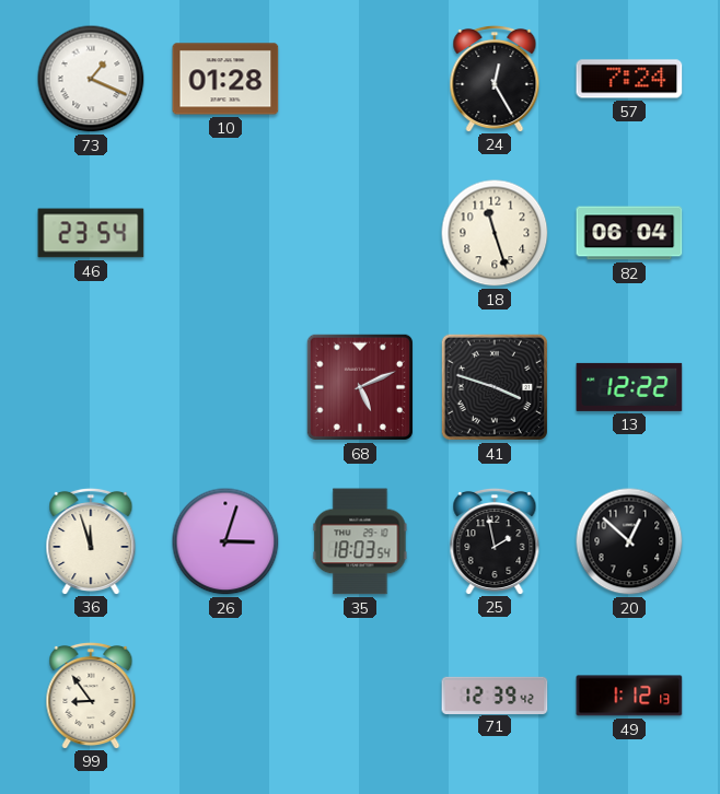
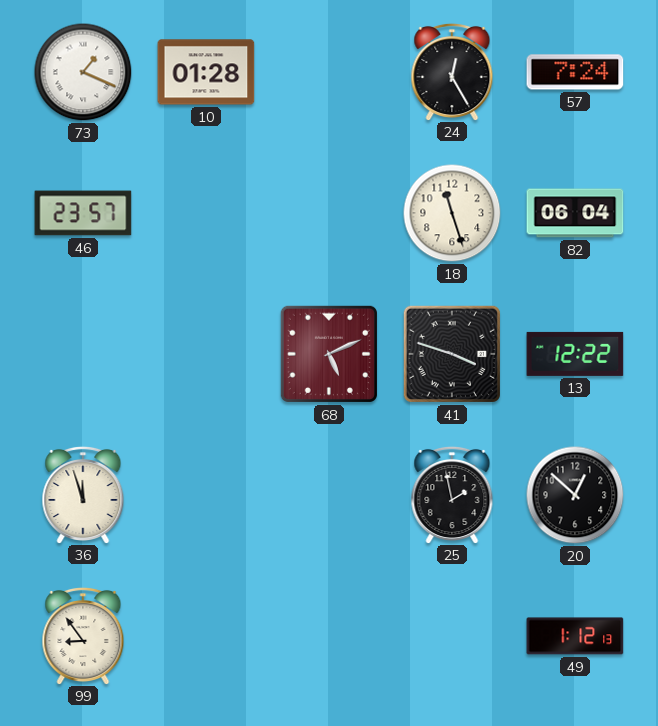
46: 23:54 -> 23:57
26: 3:03 -> none
35: 18:03 -> none
71: 12:39 -> none
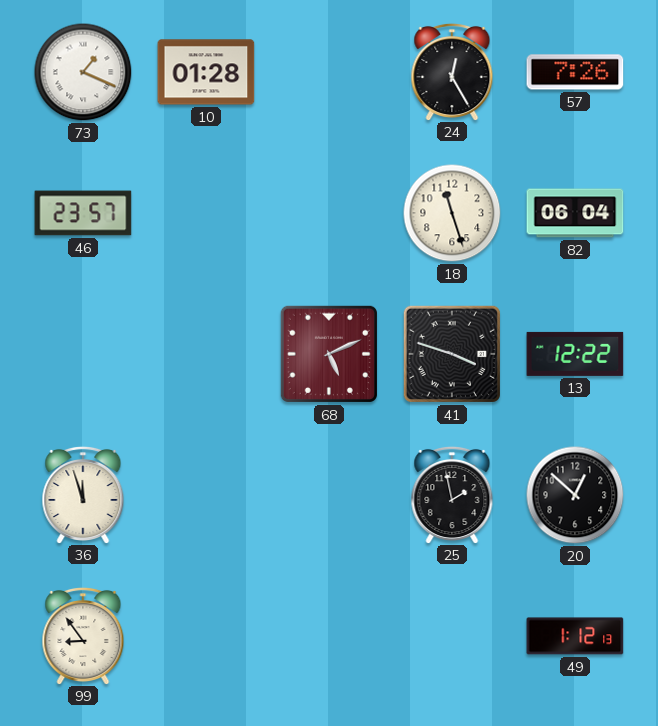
57: 7:24 -> 7:26
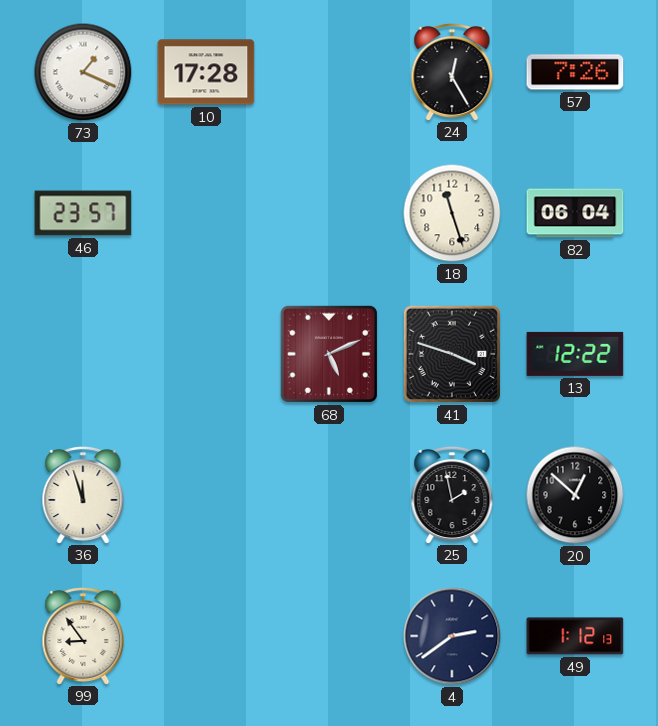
10: 01:28 -> 17:28
4: none -> 2:39
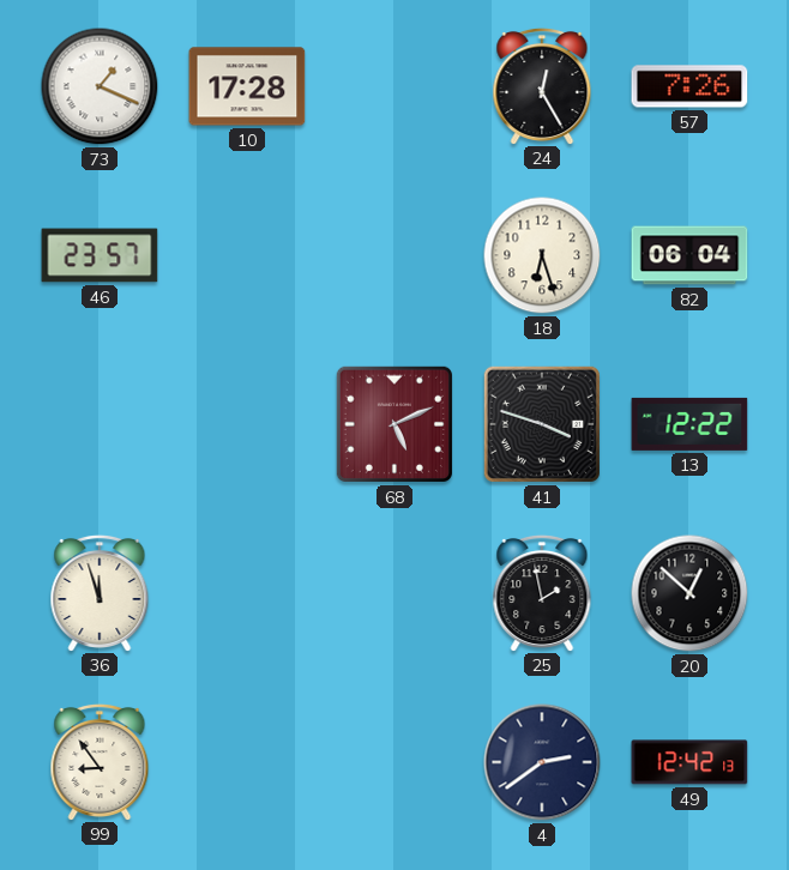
18: 11:27 -> 6:27
49: 1:12 -> 12:42
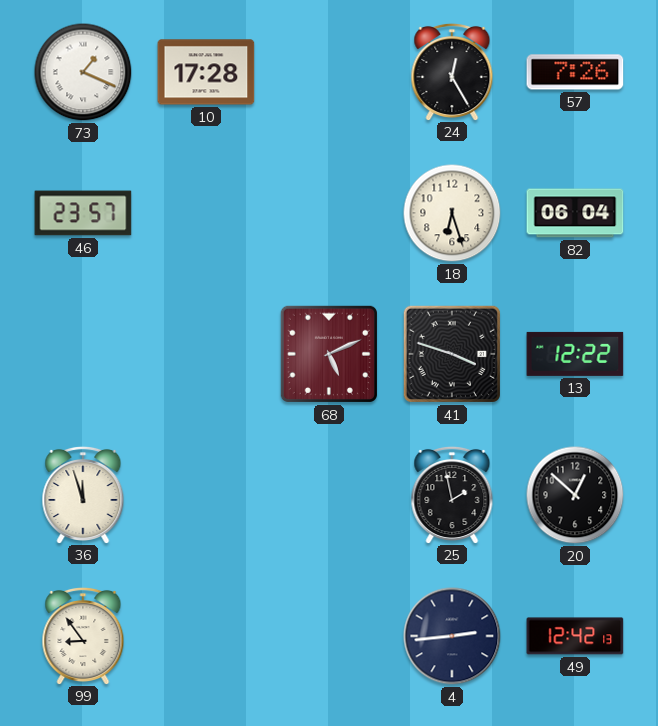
4: 2:39 -> 2:44
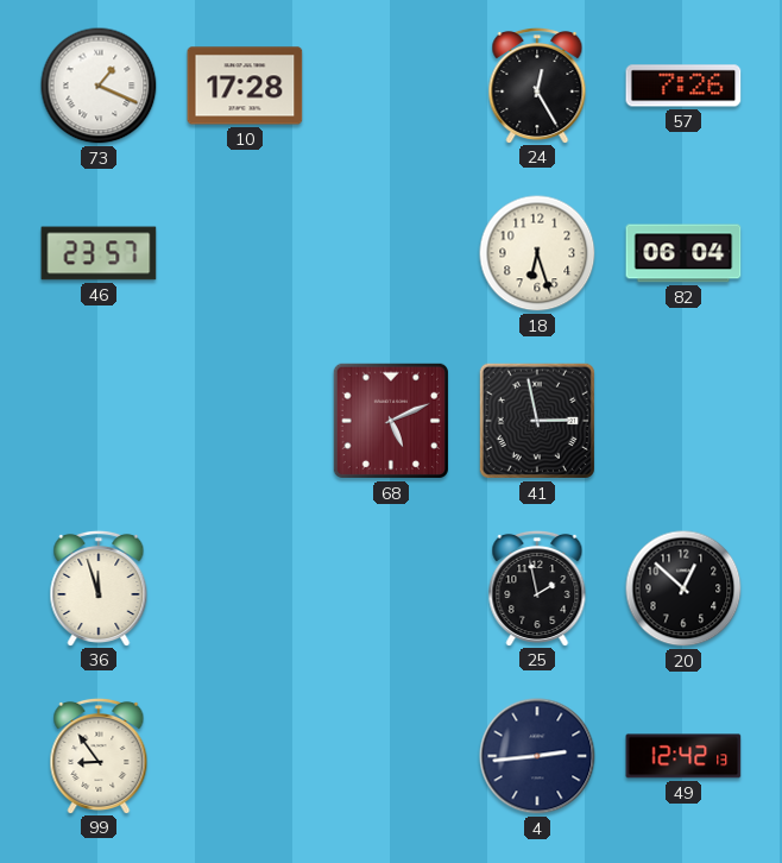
41: 3:48 -> 2:58
13: 12:22 -> none
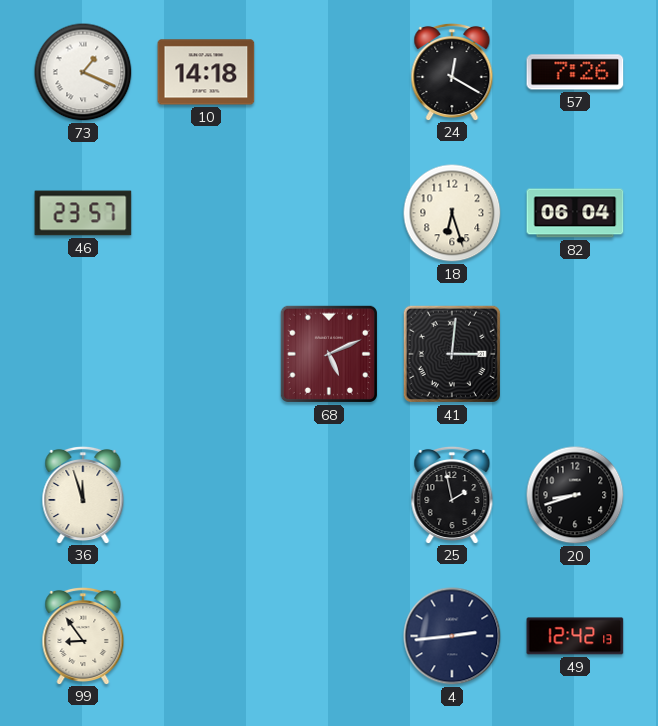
10: 17:28 -> 14:18
24: 12:25 -> 12:20
41: 2:58 -> 3:01
20: 12:52 -> 8:42
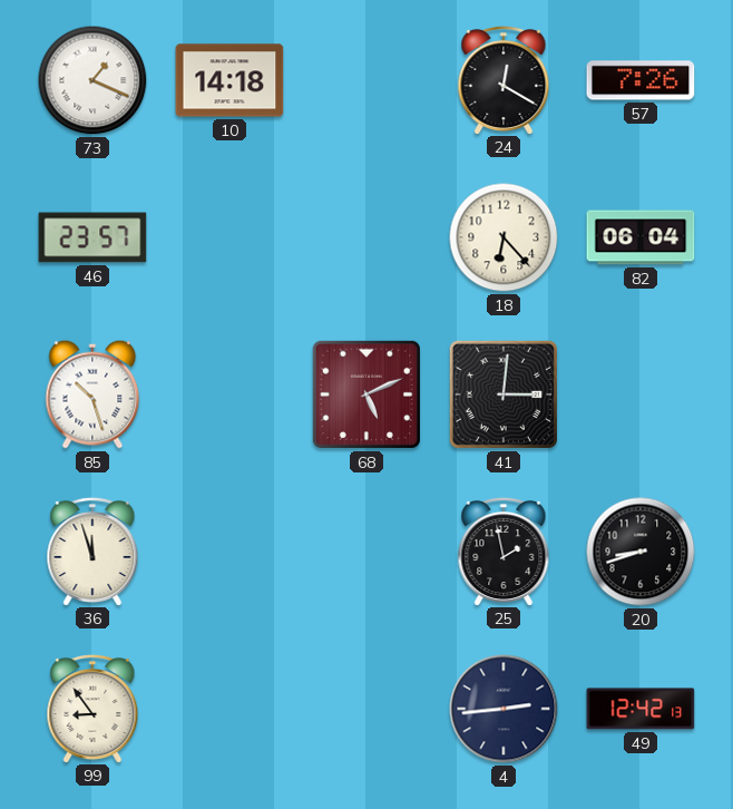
18: 6:27 -> 6:23
85: none -> 10:27
